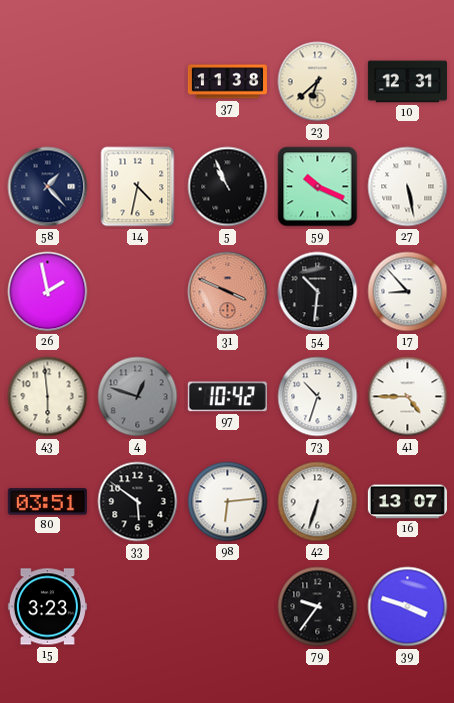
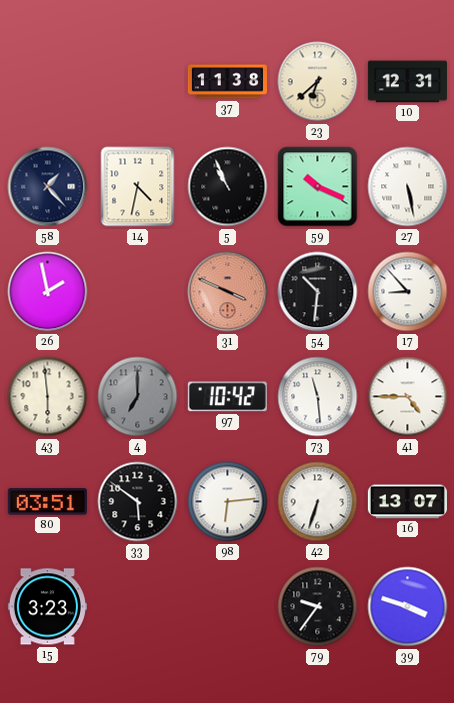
4: 12:48 -> 7:00
73: 10:33 -> 11:29
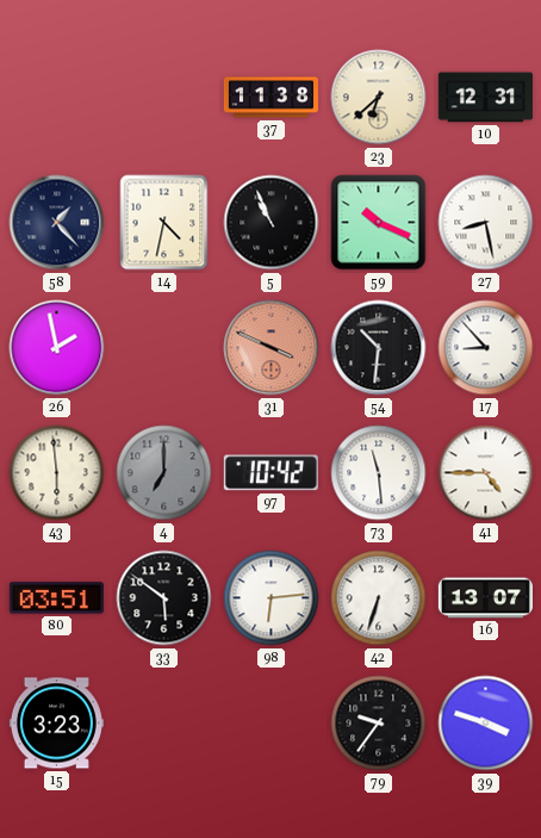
27: 5:28 -> 8:28
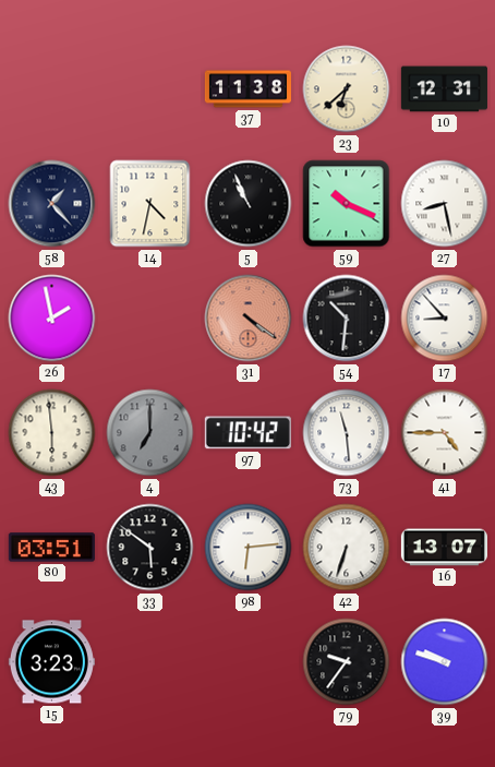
31: 3:49 -> 4:21
39: 3:48 -> 9:48
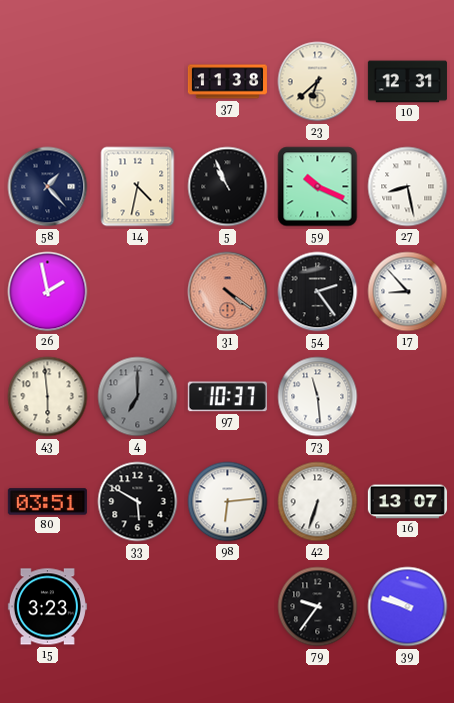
54: 10:31 -> 2:24
97: 10:42 -> 10:37
41: 4:45 -> none
33: 5:51 -> 5:50
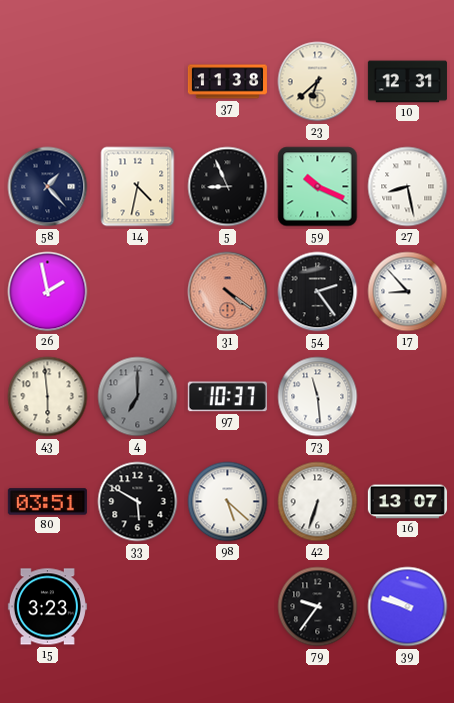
5: 10:56 -> 8:56
98: 6:14 -> 5:22
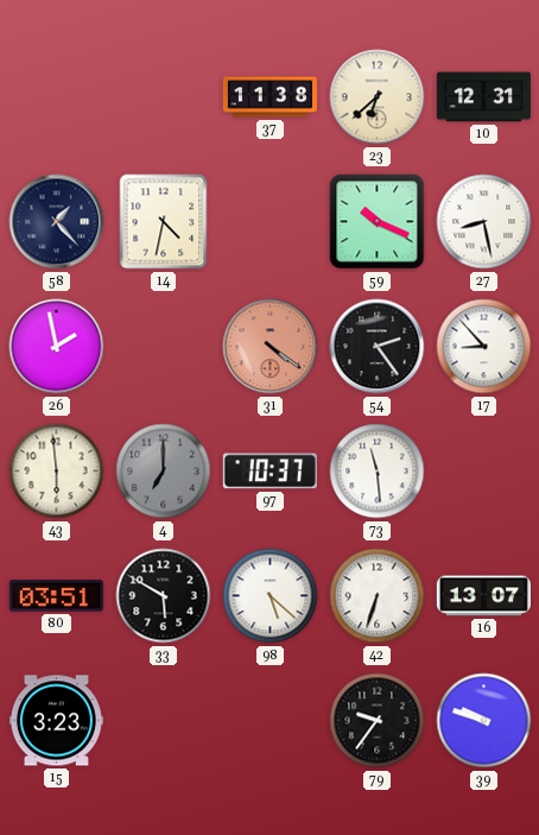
5: 8:56 -> none
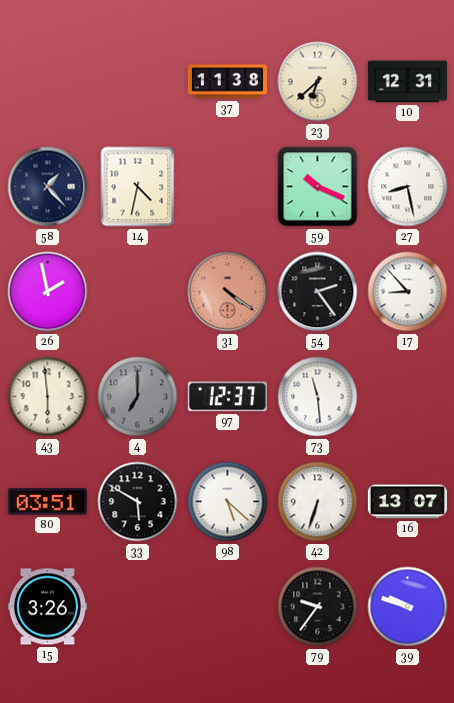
97: 10:37 -> 12:37
15: 3:23 -> 3:26
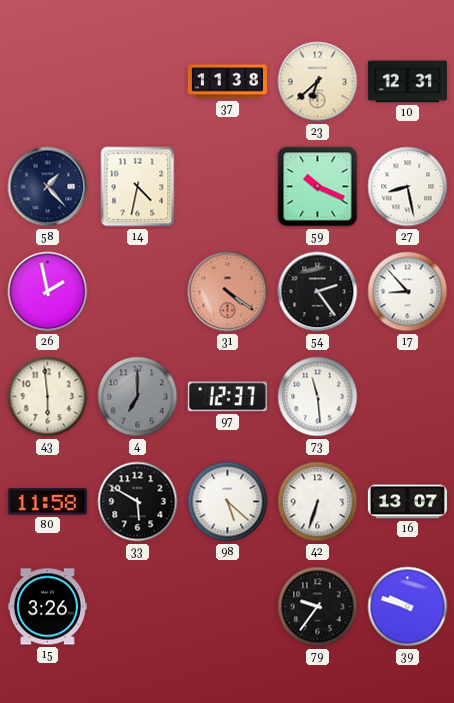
80: 03:51 -> 11:58
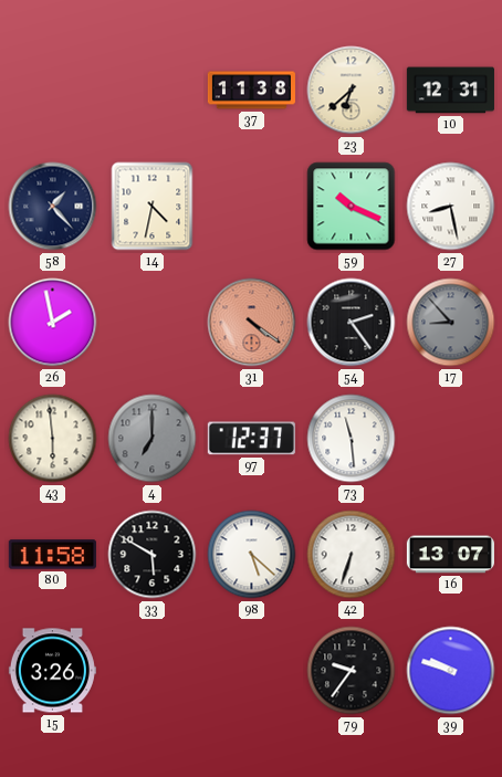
17 dial: white -> grey
